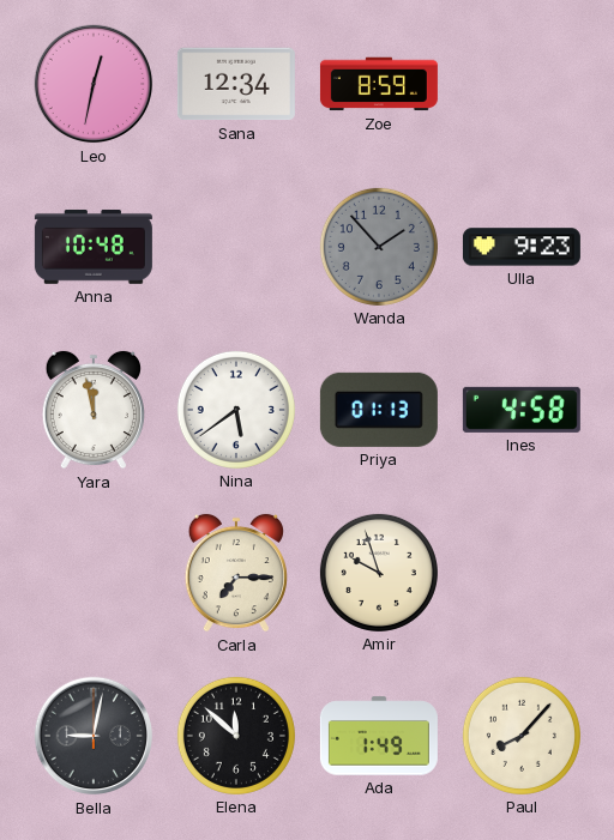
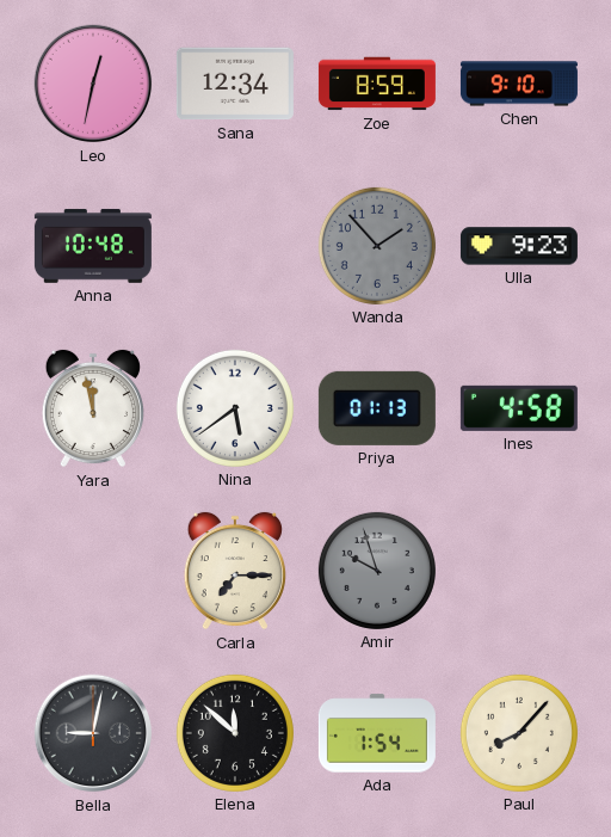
Chen: none -> 9:10
Amir dial: cream -> grey
Ada: 1:49 -> 1:54
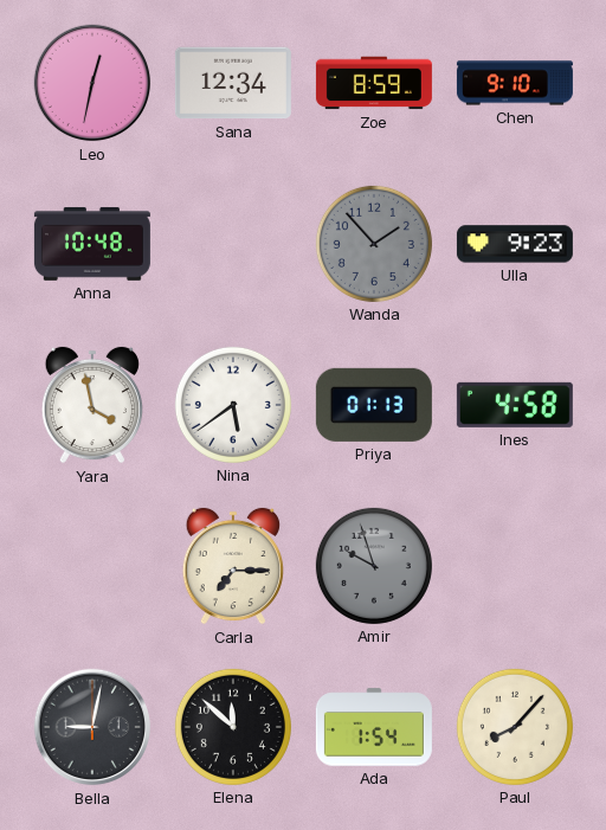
Yara: 11:58 -> 3:58
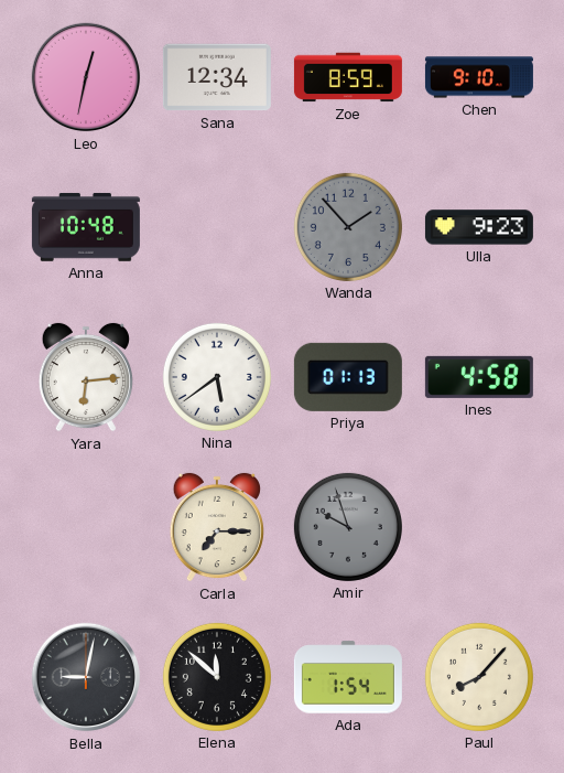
Yara: 3:58 -> 6:14
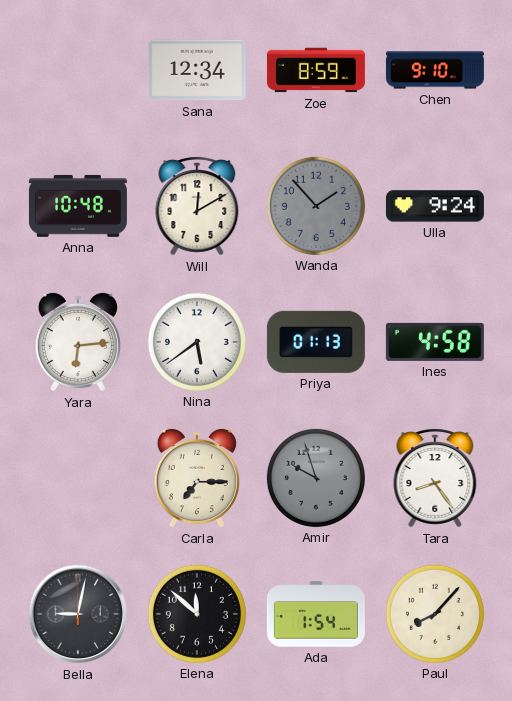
Leo: 12:32 -> none
Will: none -> 12:10
Ulla: 9:23 -> 9:24
Tara: none -> 8:24
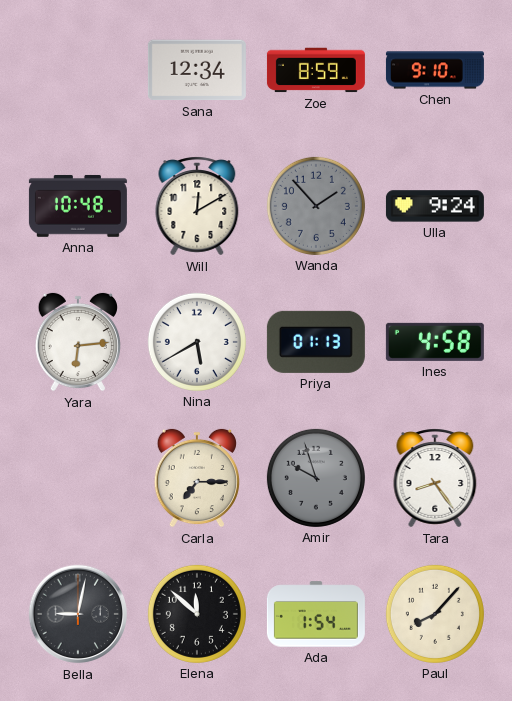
Nina: 5:39 -> 5:40
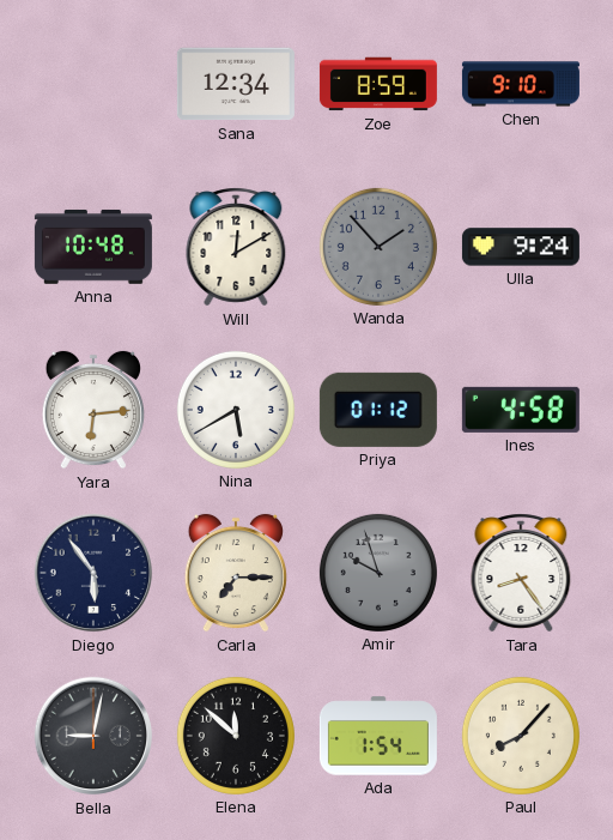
Priya: 01:13 -> 01:12
Diego: none -> 5:54
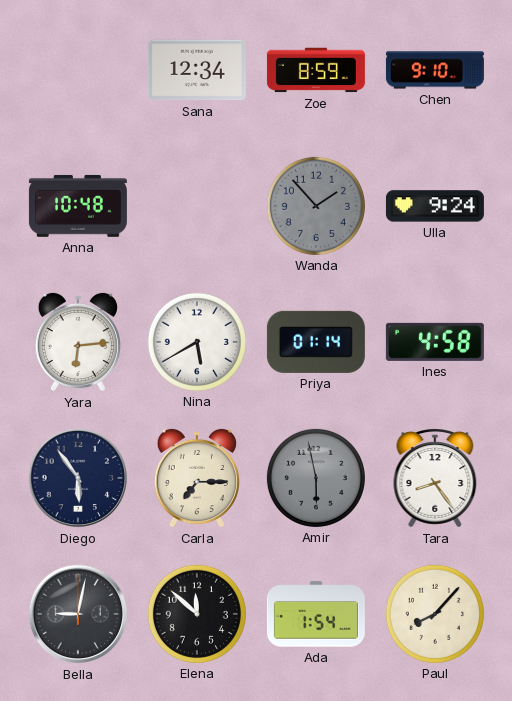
Will: 12:10 -> none
Priya: 01:12 -> 01:14
Amir: 9:57 -> 5:58
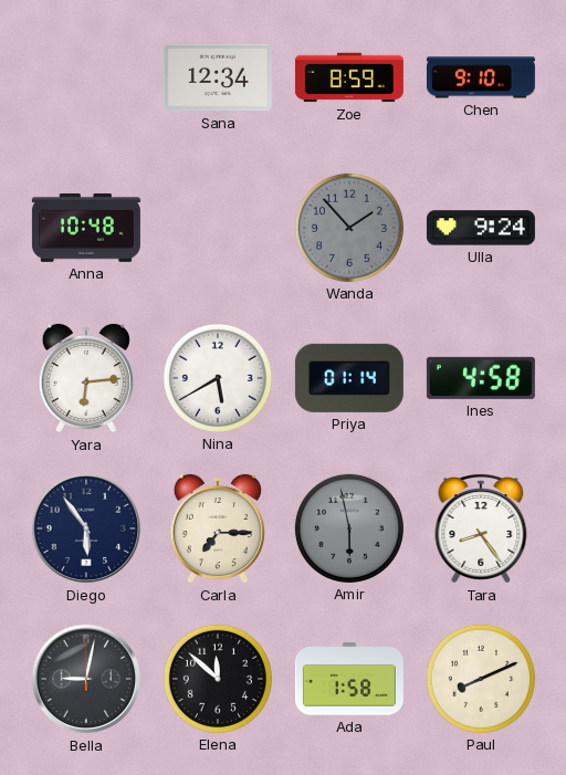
Ada: 1:54 -> 1:58
Paul: 8:07 -> 8:11
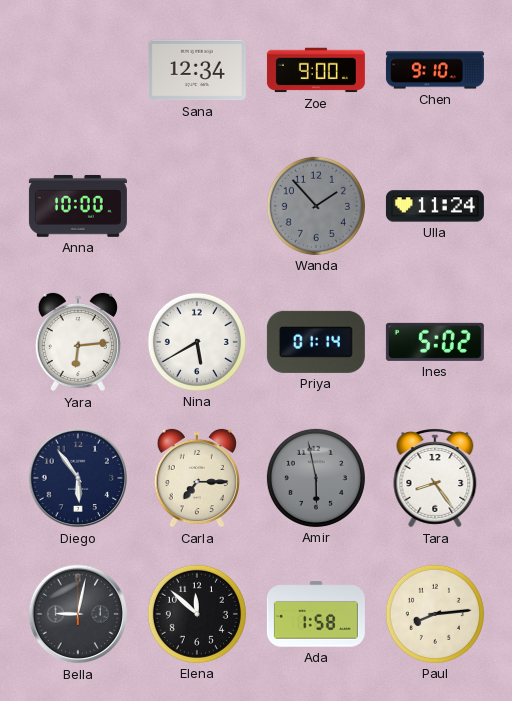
Zoe: 8:59 -> 9:00
Anna: 10:48 -> 10:00
Ulla: 9:24 -> 11:24
Ines: 4:58 -> 5:02
Paul: 8:11 -> 8:14
